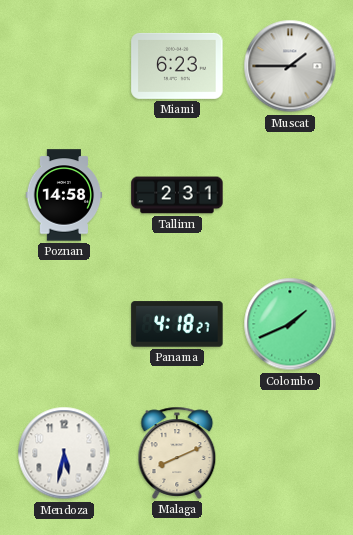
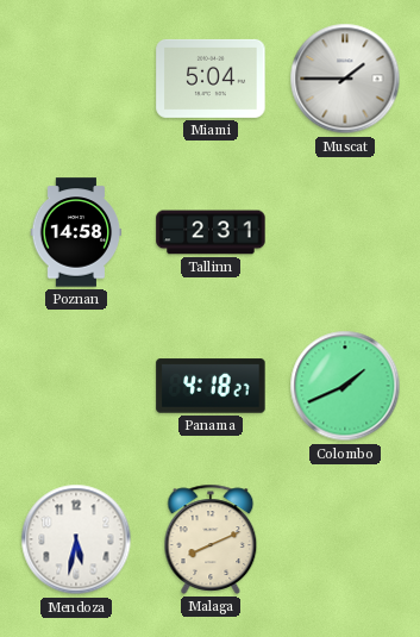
Miami: 6:23 -> 5:04
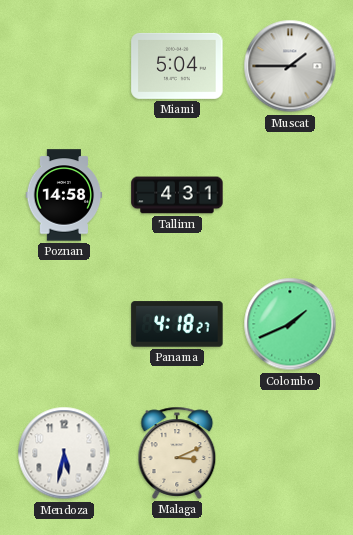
Tallinn: 2:31 -> 4:31
Malaga: 8:11 -> 3:11
